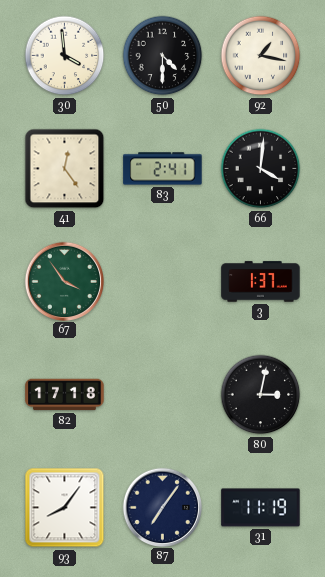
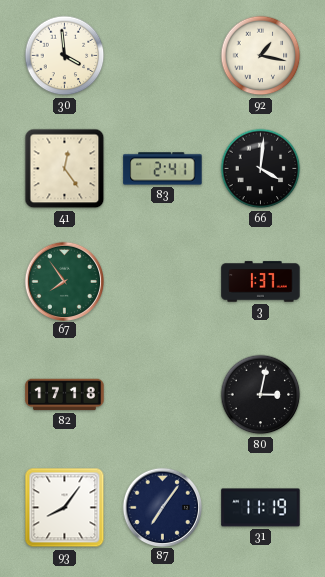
50: 4:30 -> none
67: 3:54 -> 7:54
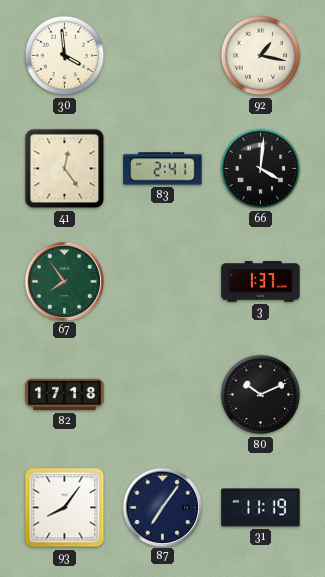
80: 3:02 -> 10:11
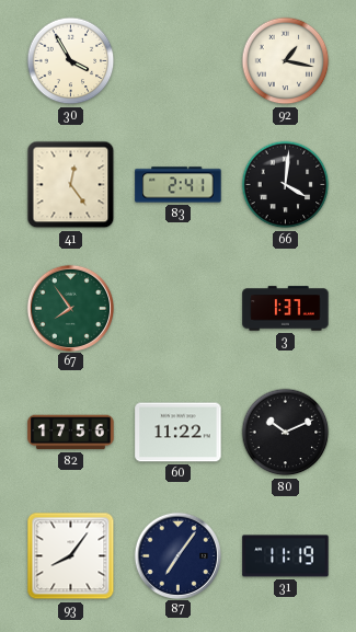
30: 3:59 -> 3:55
82: 17:18 -> 17:56
60: none -> 11:22
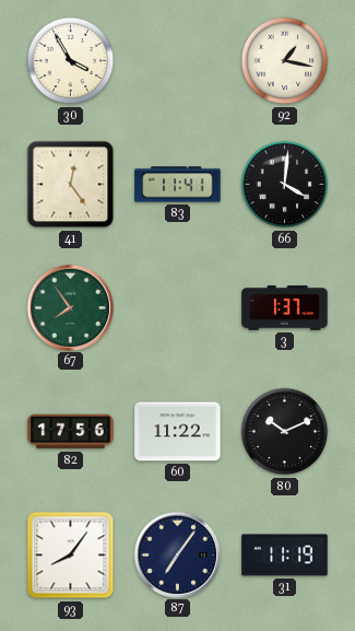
83: 2:41 -> 11:41
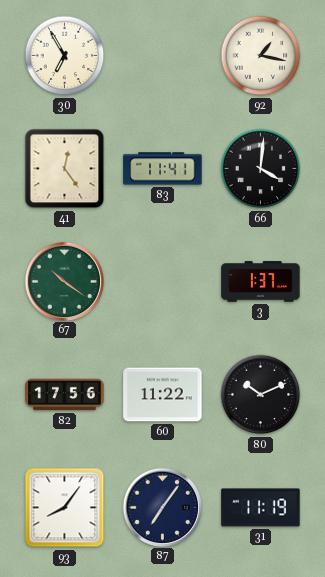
30: 3:55 -> 6:55
67: 7:54 -> 10:21
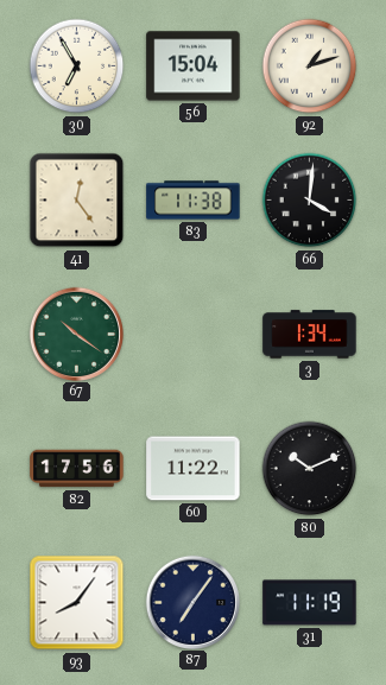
56: none -> 15:04
92: 1:17 -> 1:12
83: 11:41 -> 11:38
3: 1:37 -> 1:34
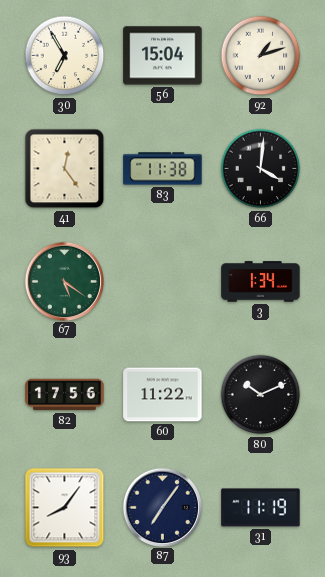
67: 10:21 -> 5:21
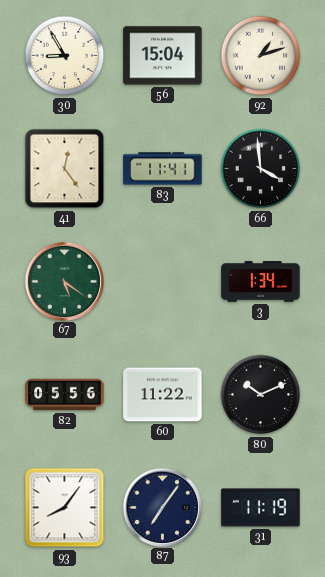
30: 6:55 -> 8:55
83: 11:38 -> 11:41
66: 4:01 -> 3:59
82: 17:56 -> 05:56
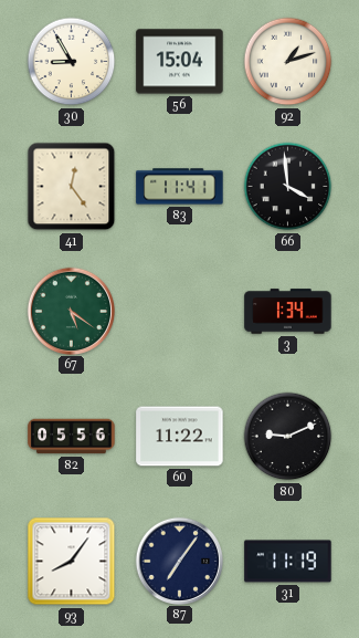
80: 10:11 -> 9:11
